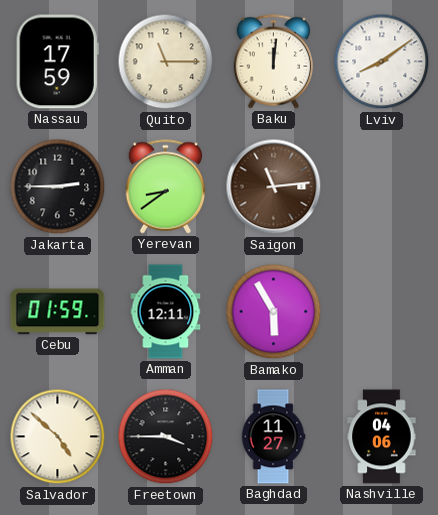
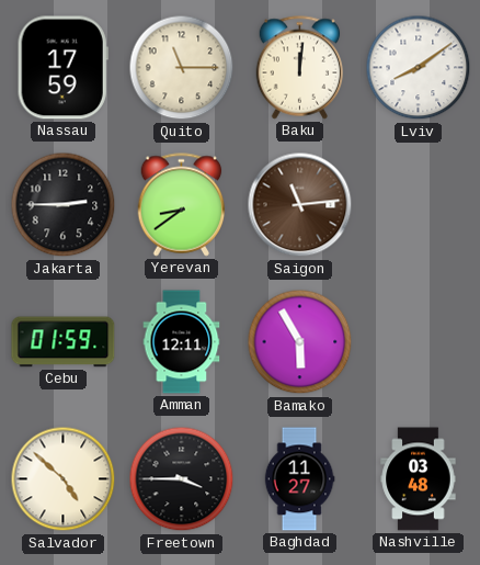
Nashville: 04:06 -> 03:48
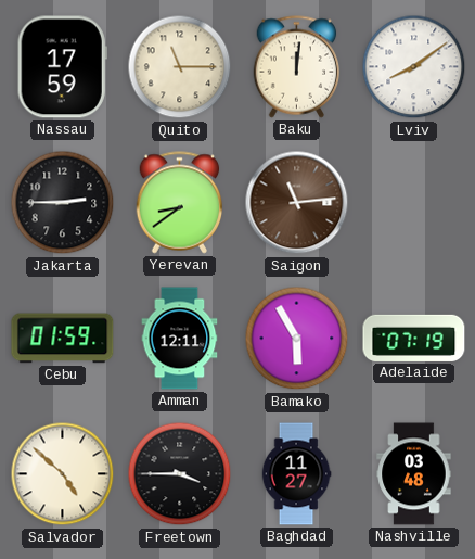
Adelaide: none -> 07:19
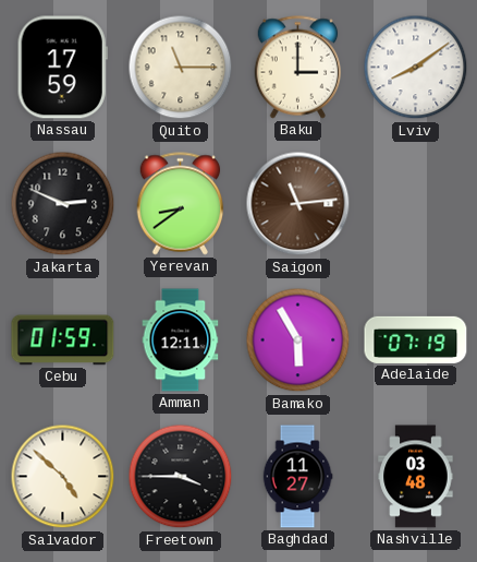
Baku: 12:01 -> 3:00
Jakarta: 2:45 -> 2:49
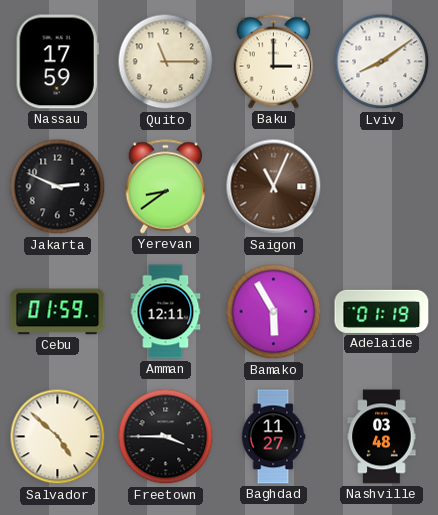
Saigon: 11:14 -> 11:04
Adelaide: 07:19 -> 01:19
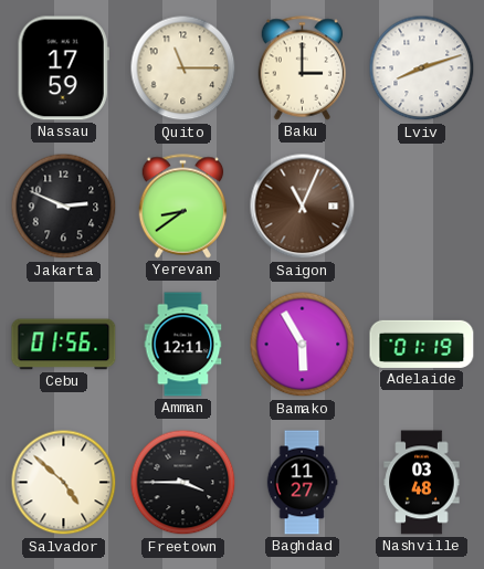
Lviv: 8:09 -> 8:12
Cebu: 01:59 -> 01:56
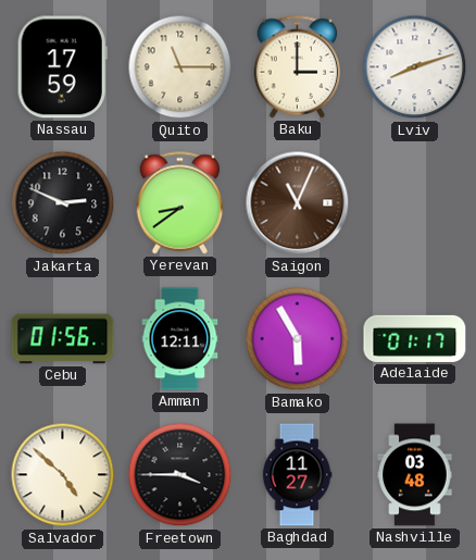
Adelaide: 01:19 -> 01:17
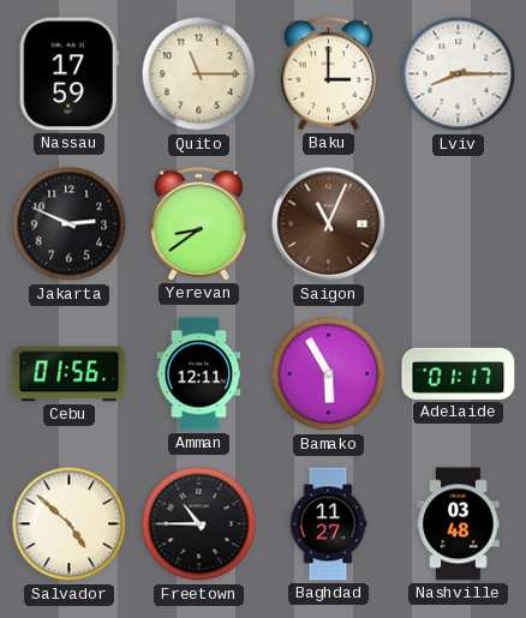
Lviv: 8:12 -> 8:15
Freetown: 3:45 -> 10:45
